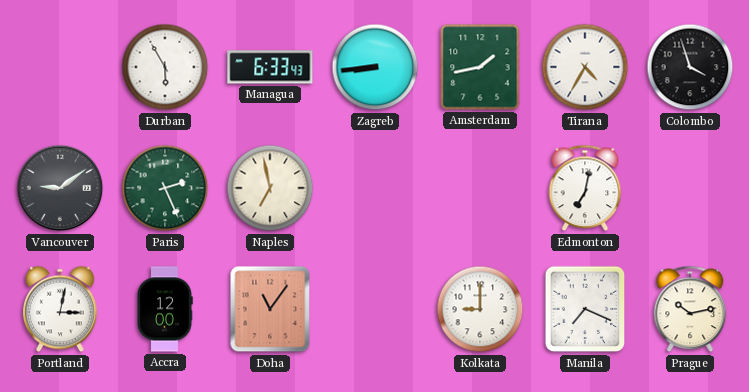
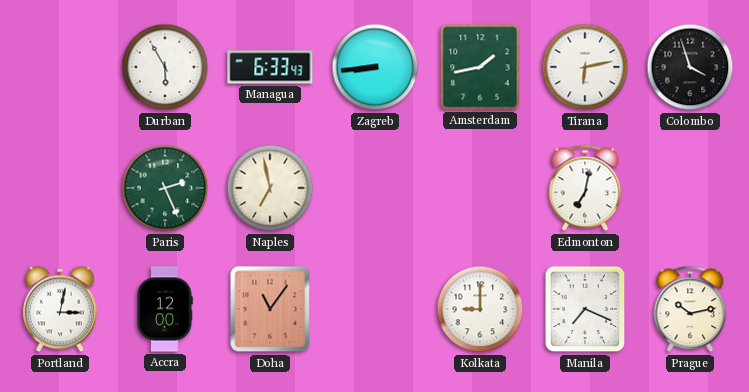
Tirana: 4:35 -> 6:13
Vancouver: 9:09 -> none
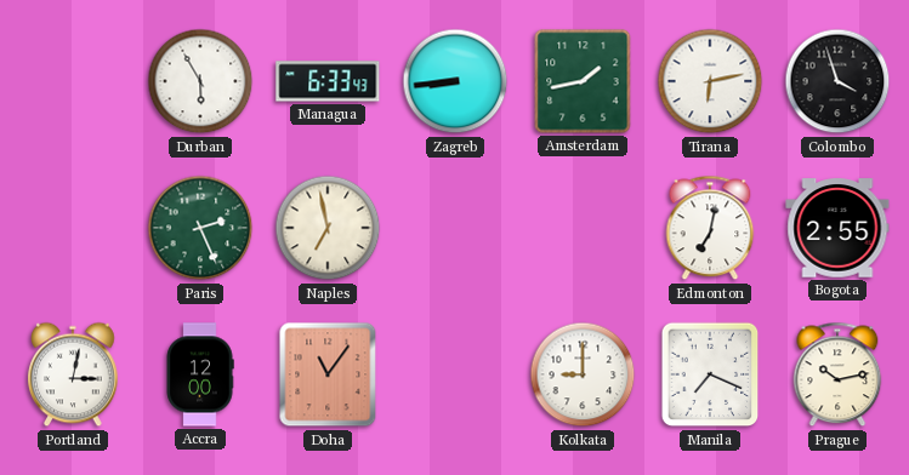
Bogota: none -> 2:55
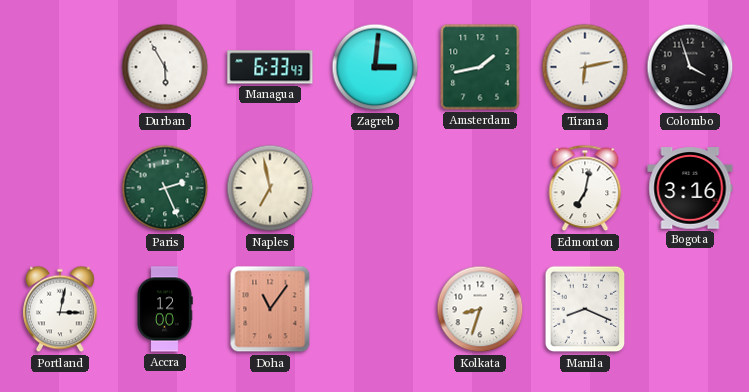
Zagreb: 8:44 -> 3:01
Bogota: 2:55 -> 3:16
Kolkata: 9:00 -> 8:33
Manila: 7:19 -> 8:19
Prague: 10:13 -> none
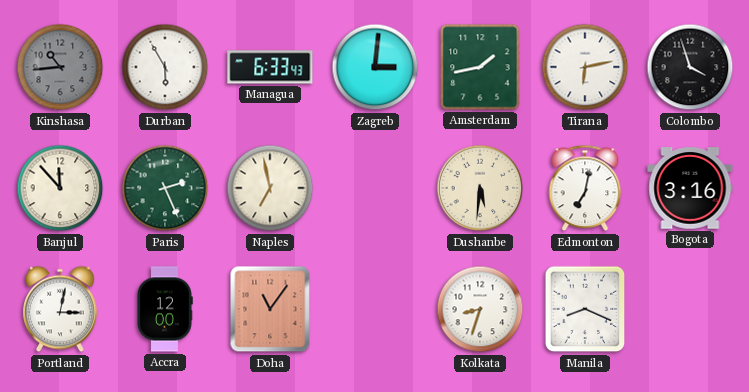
Kinshasa: none -> 10:44
Banjul: none -> 11:53
Dushanbe: none -> 5:31
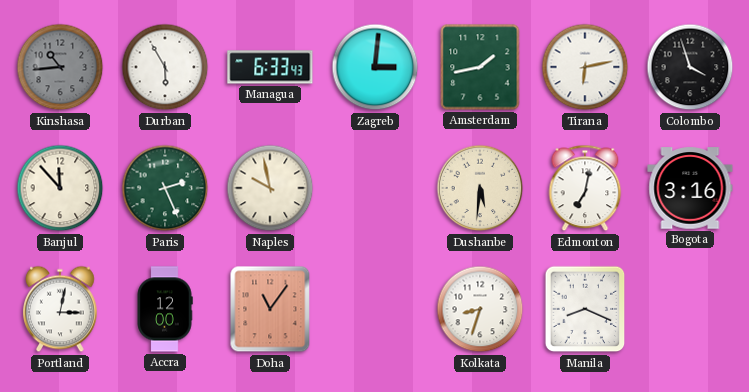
Naples: 6:58 -> 9:58
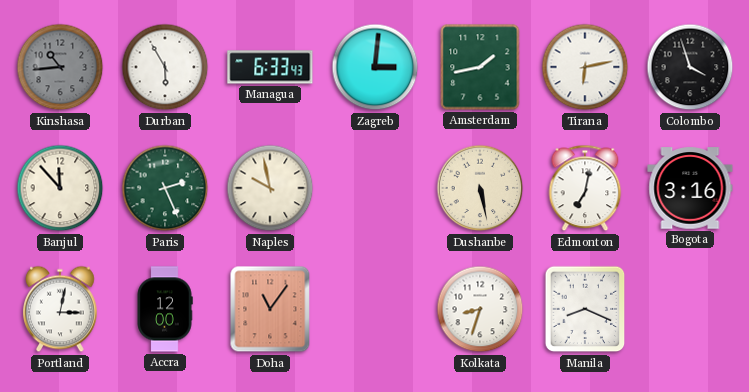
Dushanbe: 5:31 -> 5:28
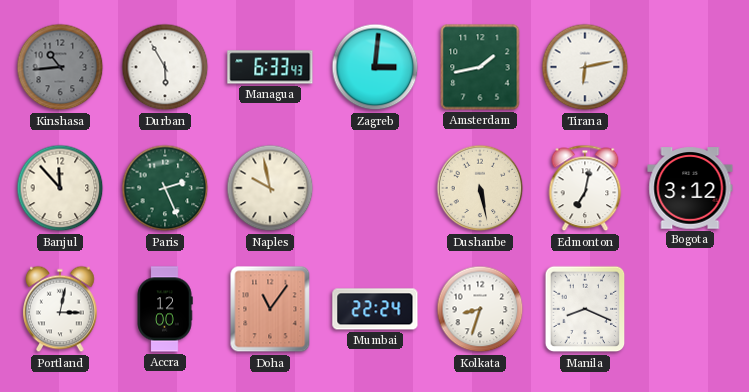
Colombo: 3:57 -> none
Bogota: 3:16 -> 3:12
Mumbai: none -> 22:24
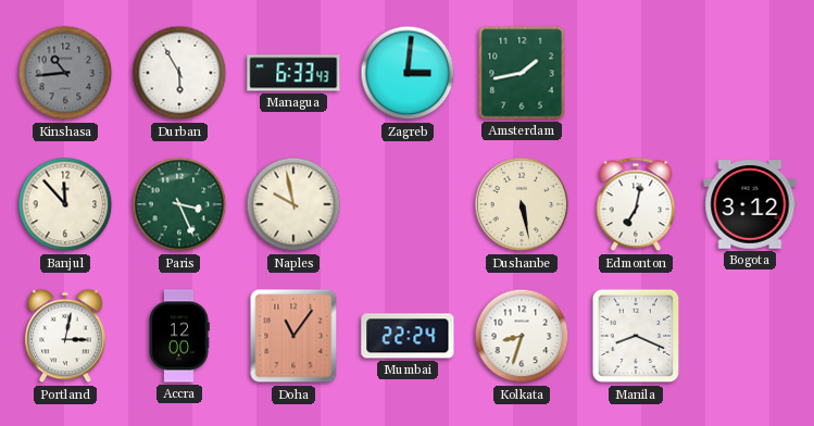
Tirana: 6:13 -> none
Paris: 2:26 -> 3:26
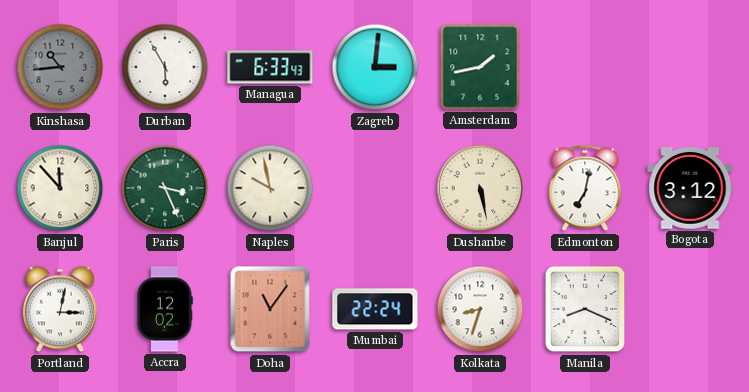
Accra: 12:00 -> 12:02
